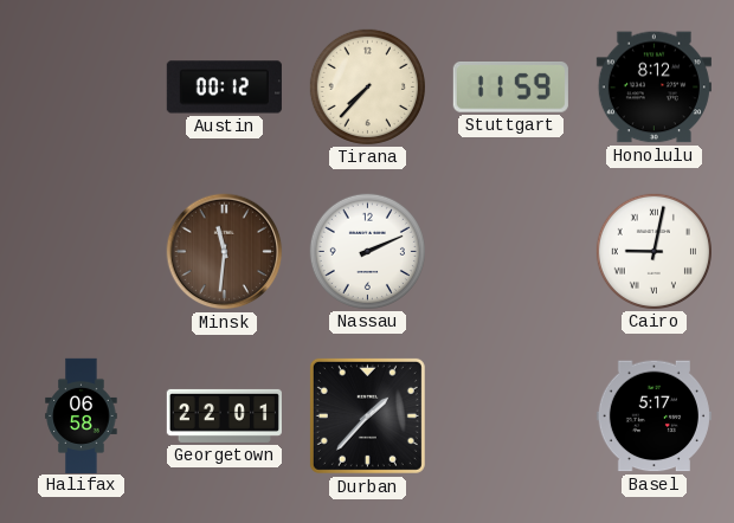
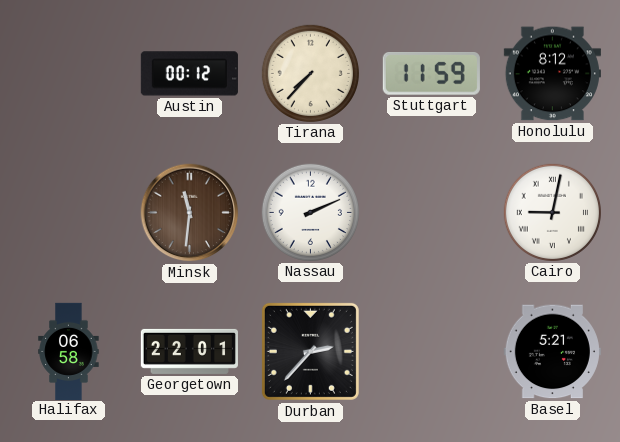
Durban: 1:37 -> 2:37
Basel: 5:17 -> 5:21
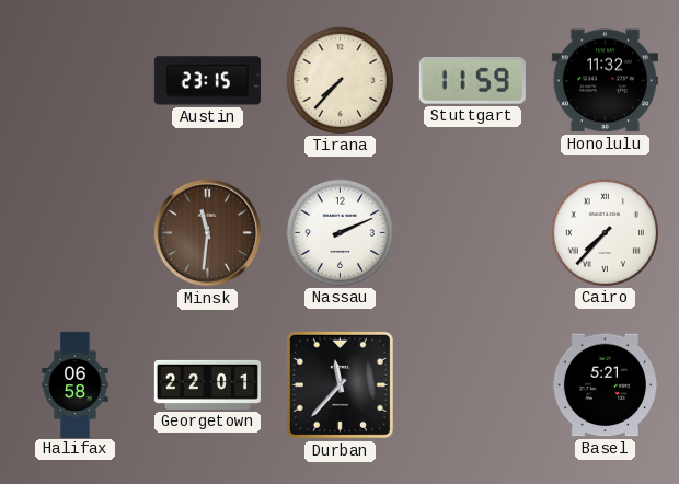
Austin: 00:12 -> 23:15
Honolulu: 8:12 -> 11:32
Cairo: 9:02 -> 7:37
Durban: 2:37 -> 11:37
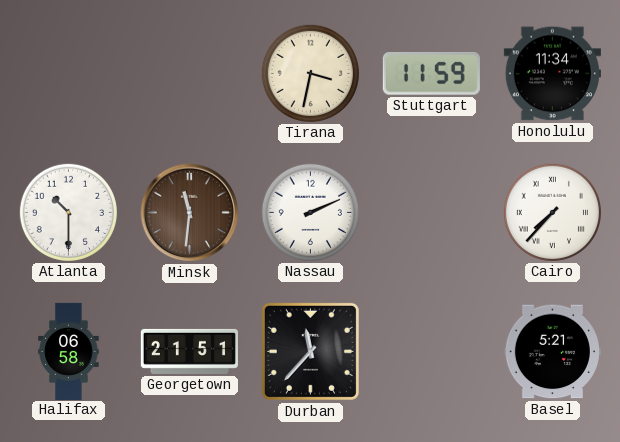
Austin: 23:15 -> none
Tirana: 7:37 -> 3:32
Honolulu: 11:32 -> 11:34
Atlanta: none -> 10:30
Georgetown: 22:01 -> 21:51
